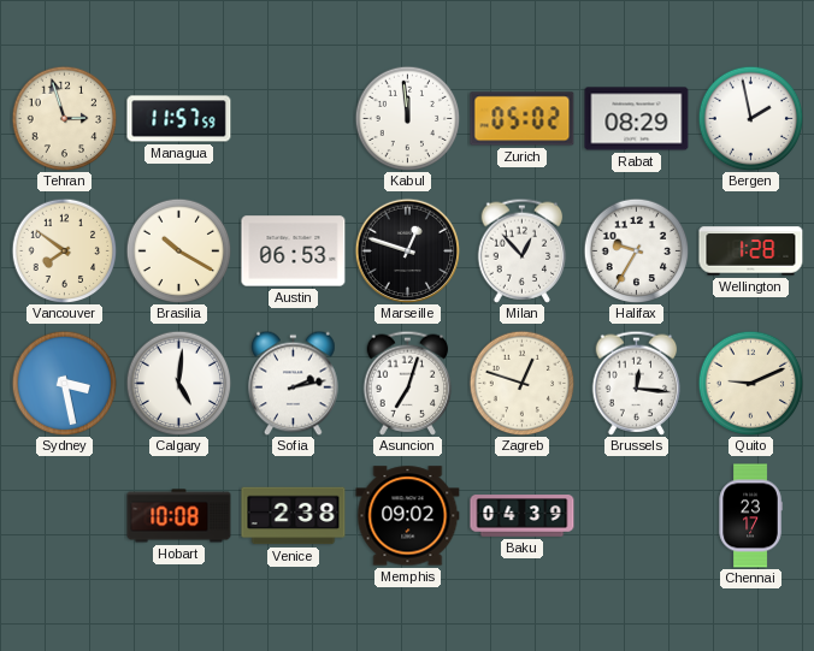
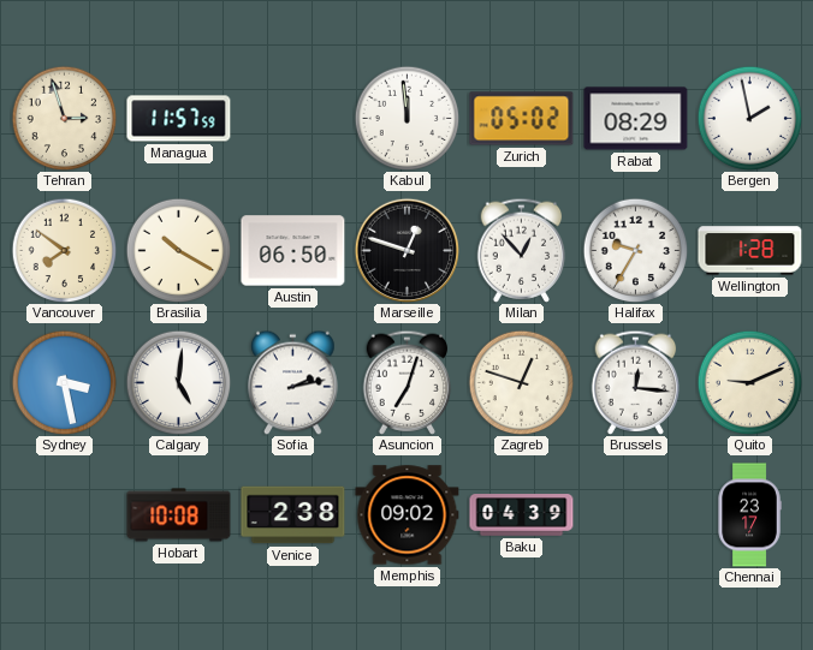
Austin: 06:53 -> 06:50
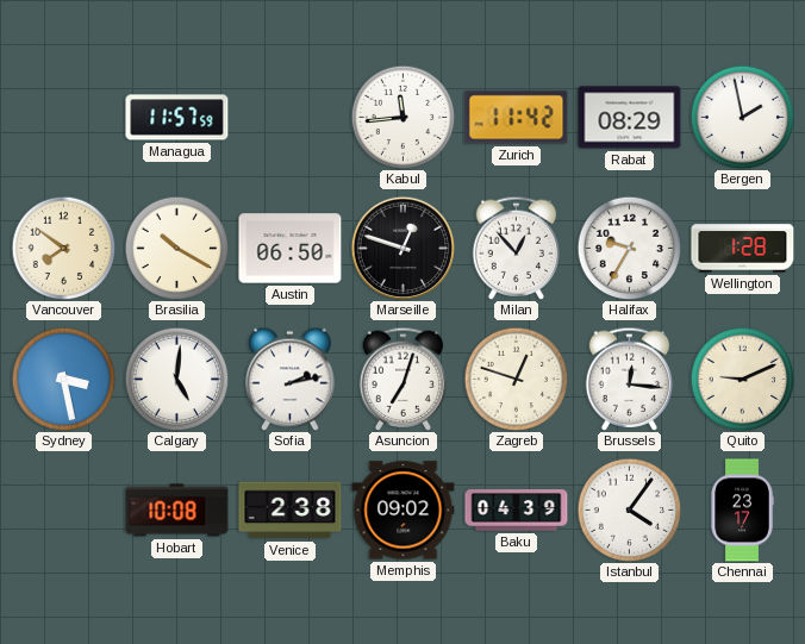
Tehran: 2:57 -> none
Kabul: 11:59 -> 11:44
Zurich: 05:02 -> 11:42
Istanbul: none -> 4:06
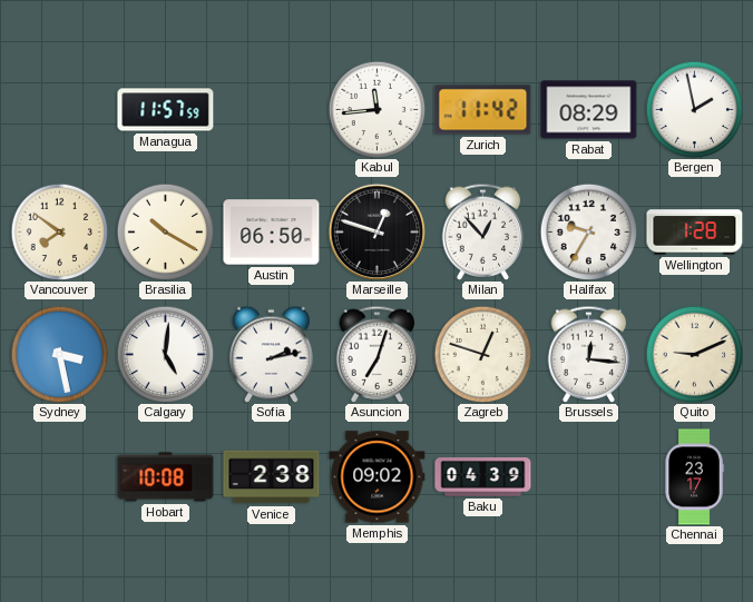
Istanbul: 4:06 -> none
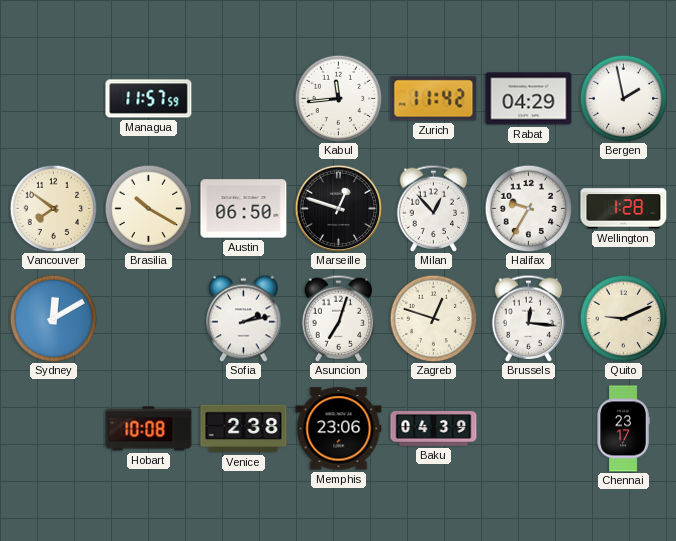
Rabat: 08:29 -> 04:29
Sydney: 3:28 -> 12:10
Calgary: 5:01 -> none
Memphis: 09:02 -> 23:06
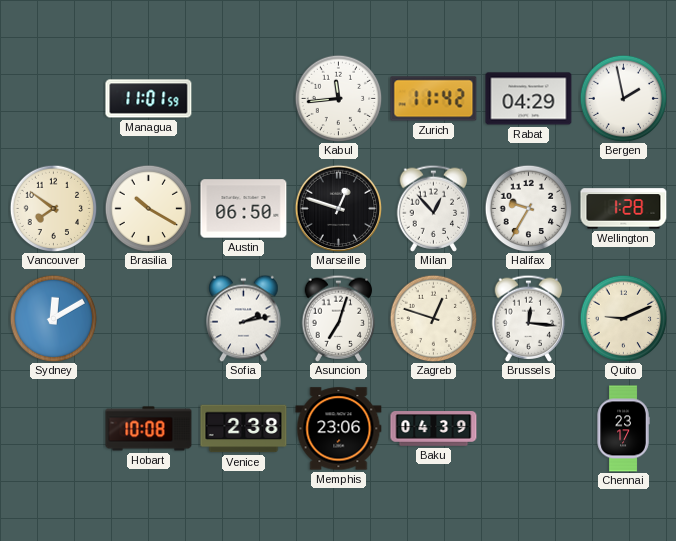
Managua: 11:57 -> 11:01
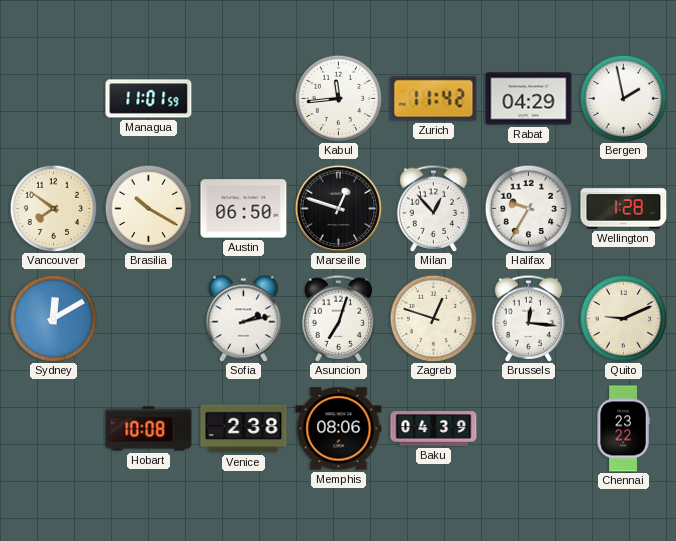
Memphis: 23:06 -> 08:06
Chennai: 23:17 -> 23:22
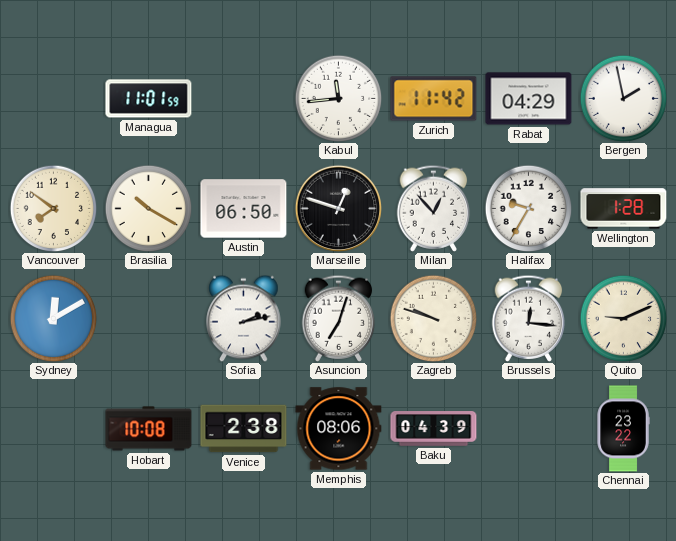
Zagreb: 12:48 -> 9:48
